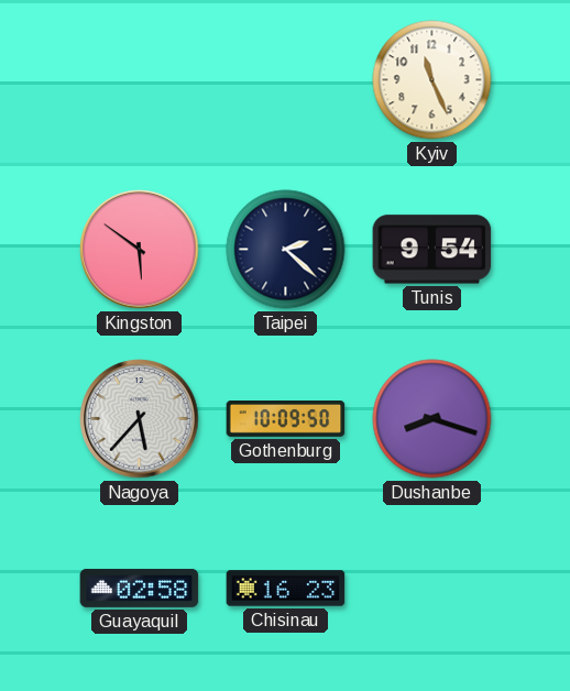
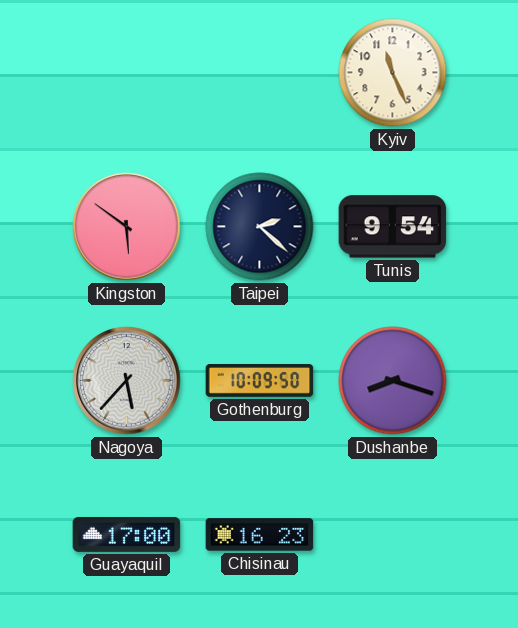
Guayaquil: 02:58 -> 17:00
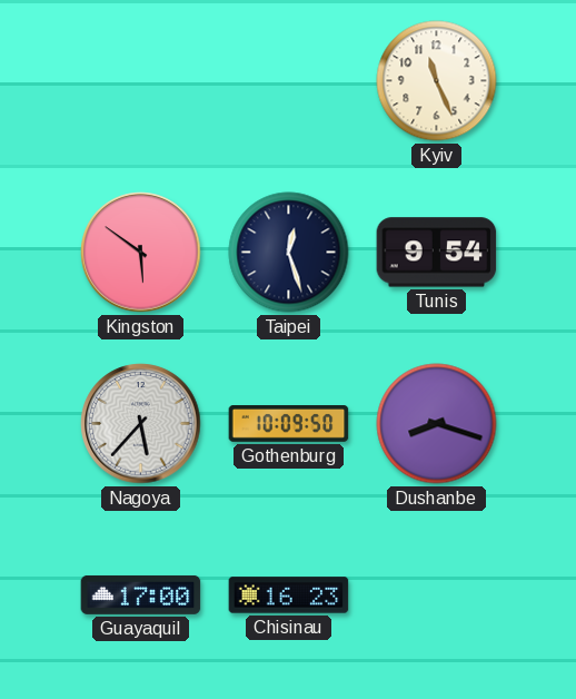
Taipei: 2:22 -> 12:27
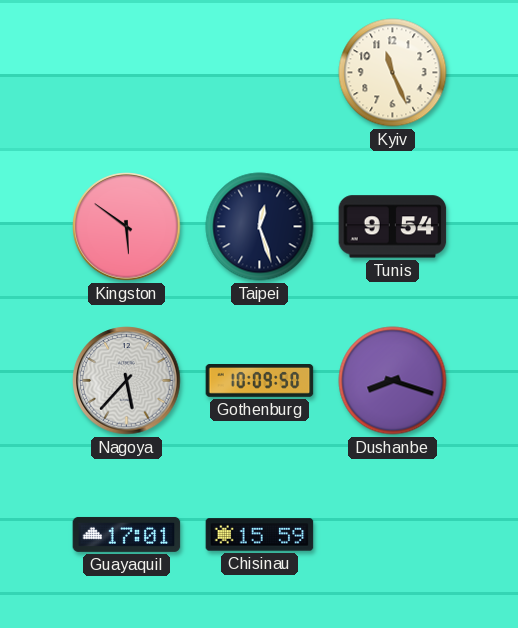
Guayaquil: 17:00 -> 17:01
Chisinau: 16:23 -> 15:59
